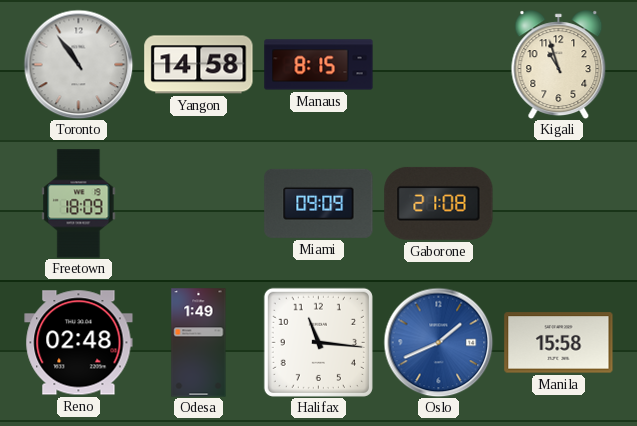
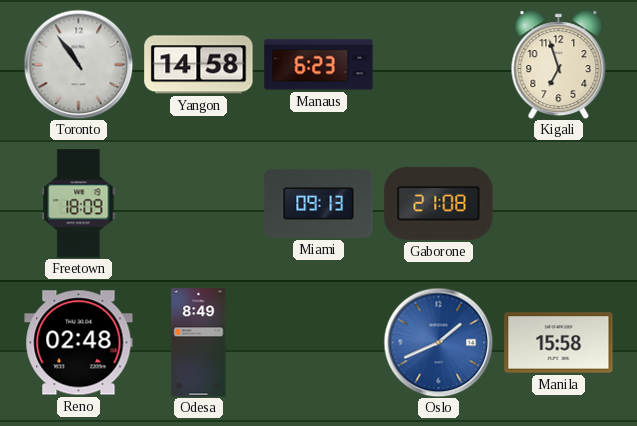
Manaus: 8:15 -> 6:23
Kigali: 10:57 -> 6:57
Miami: 09:09 -> 09:13
Odesa: 1:49 -> 8:49
Halifax: 11:16 -> none
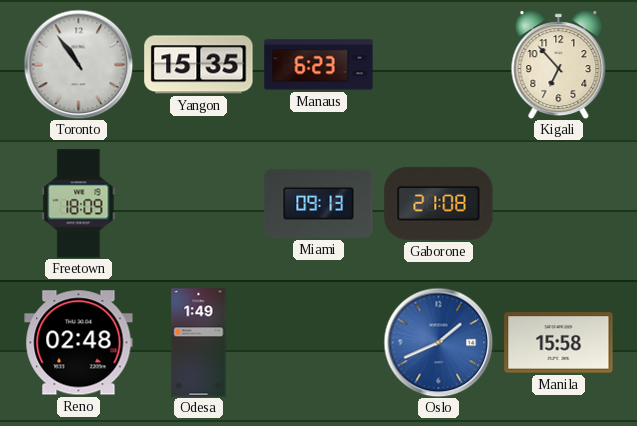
Yangon: 14:58 -> 15:35
Kigali: 6:57 -> 6:53
Odesa: 8:49 -> 1:49
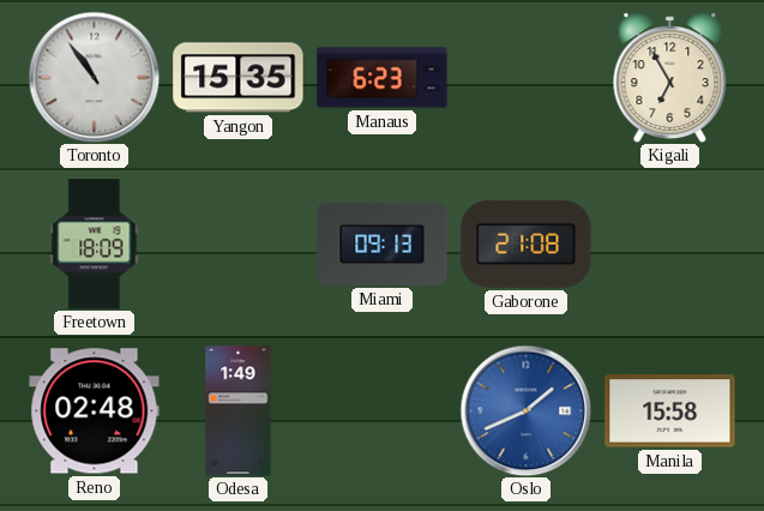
Kigali: 6:53 -> 6:55
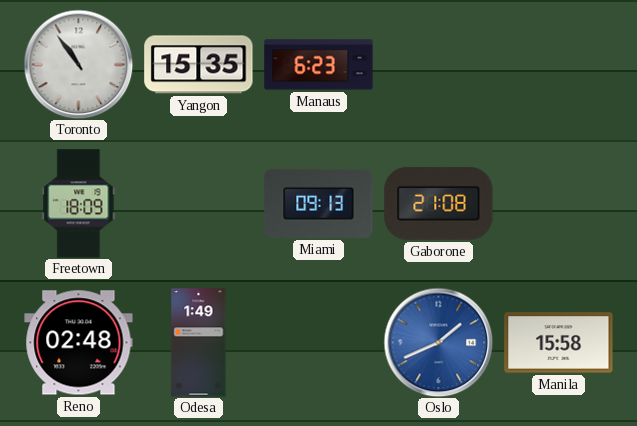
Kigali: 6:55 -> none
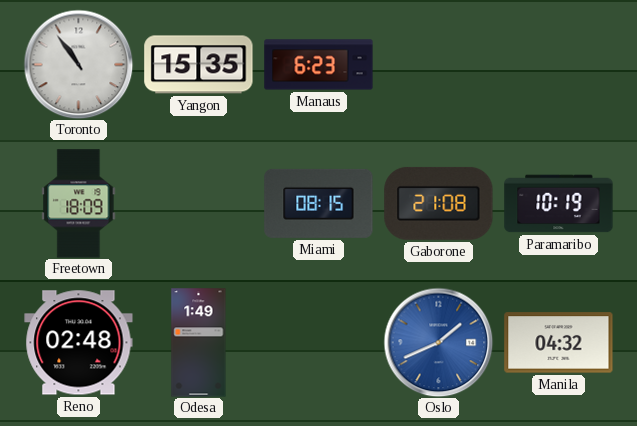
Miami: 09:13 -> 08:15
Paramaribo: none -> 10:19
Manila: 15:58 -> 04:32
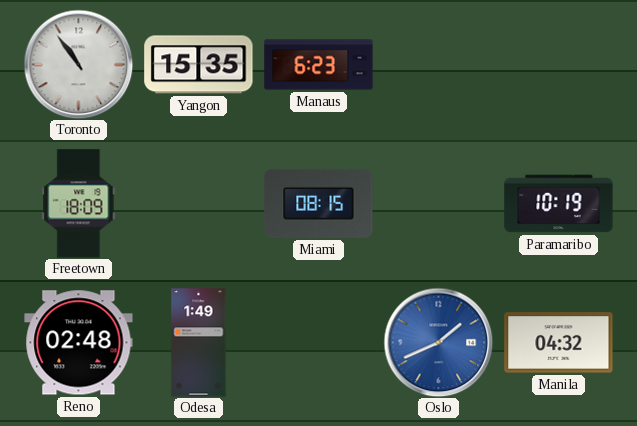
Gaborone: 21:08 -> none
